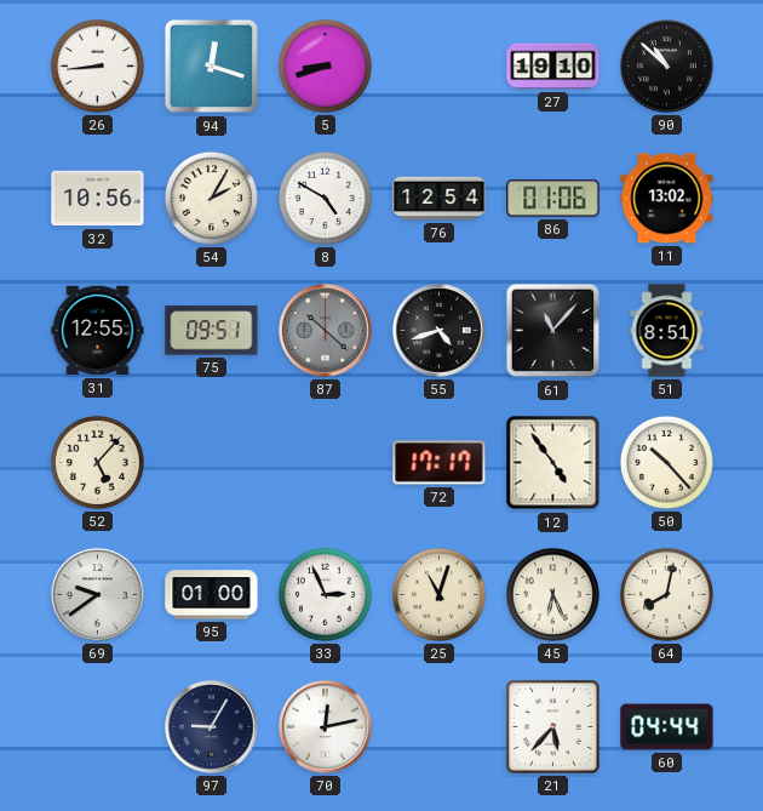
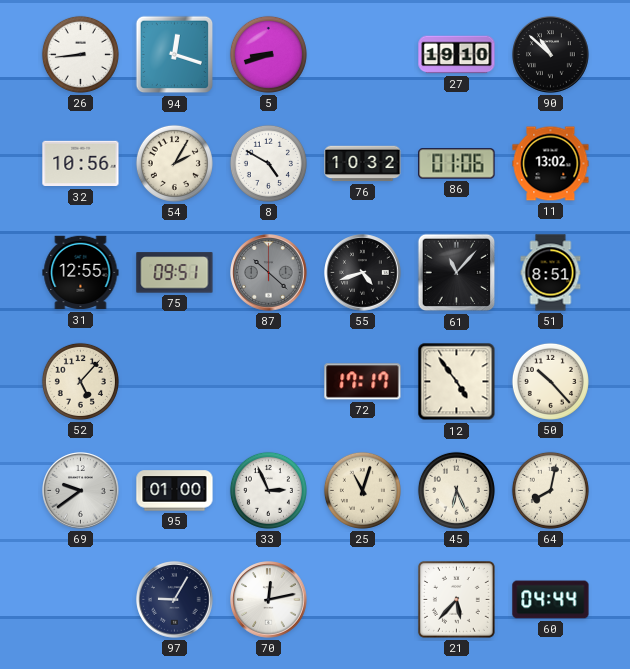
76: 12:54 -> 10:32
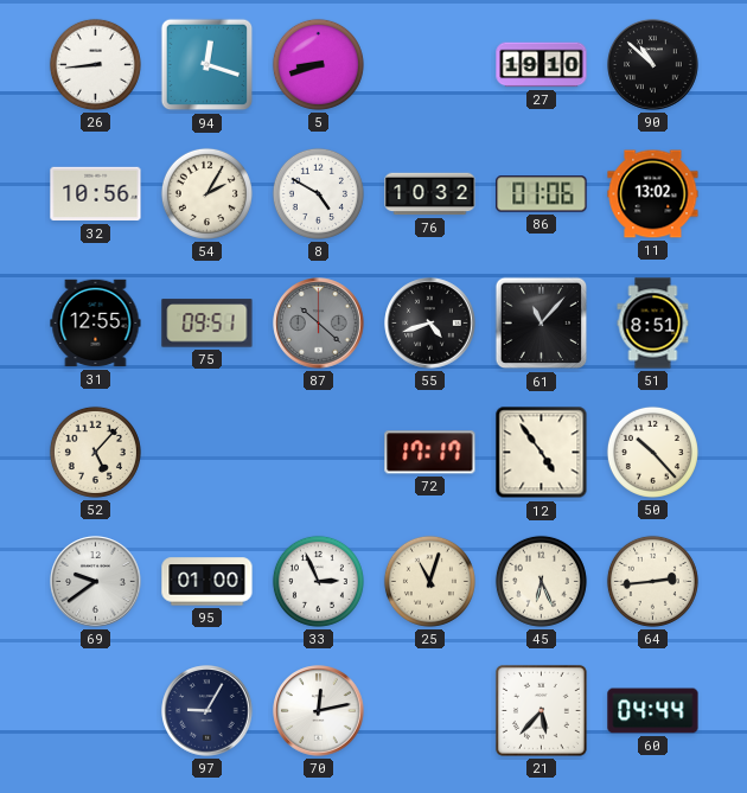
64: 8:02 -> 2:44
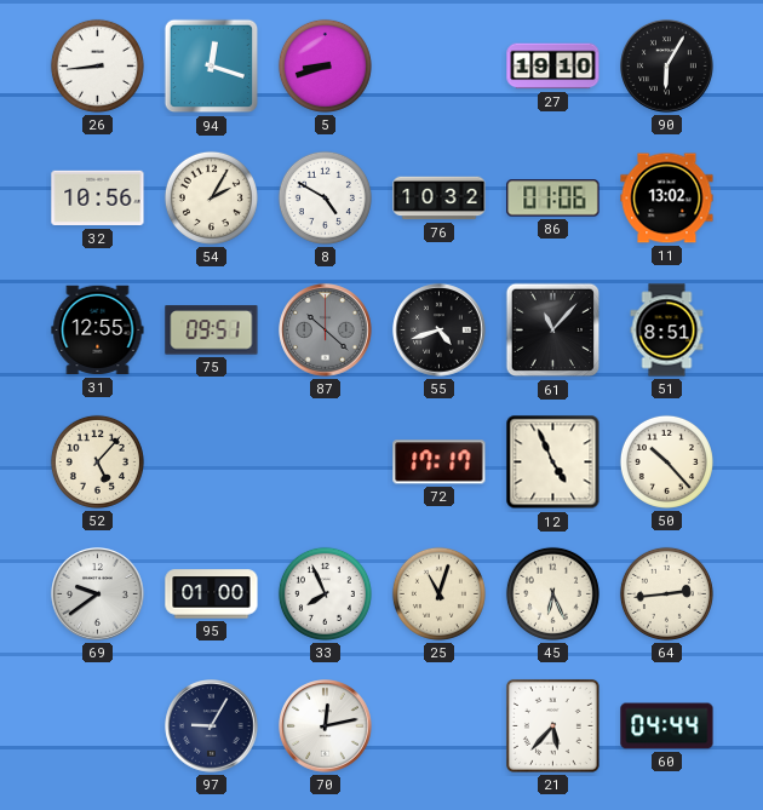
90: 10:52 -> 6:05
12: 4:54 -> 4:56
33: 2:56 -> 7:56
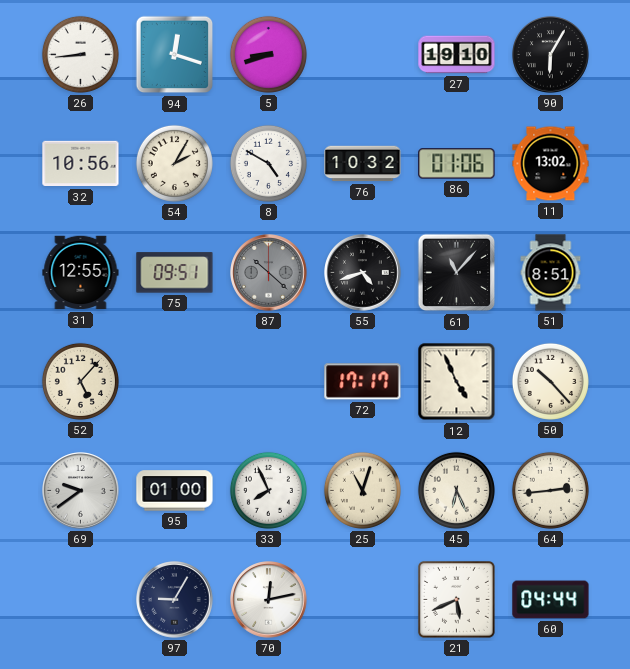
21: 5:37 -> 5:41
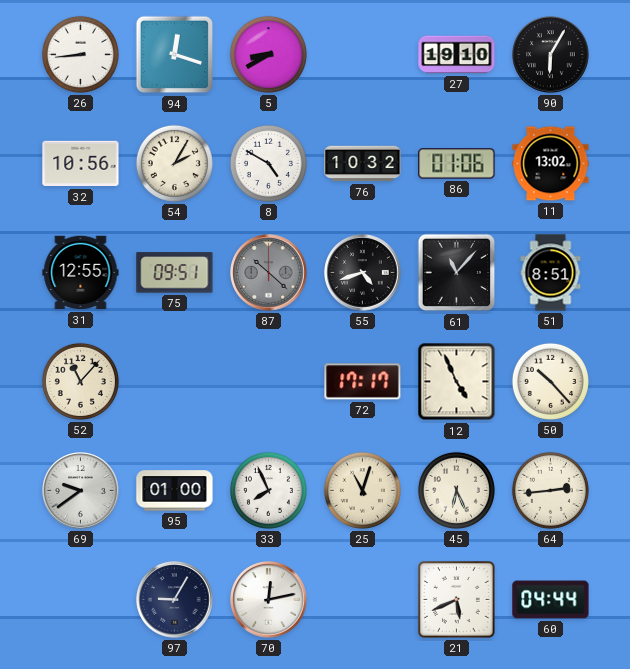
5: 8:42 -> 8:40
52: 5:07 -> 11:07
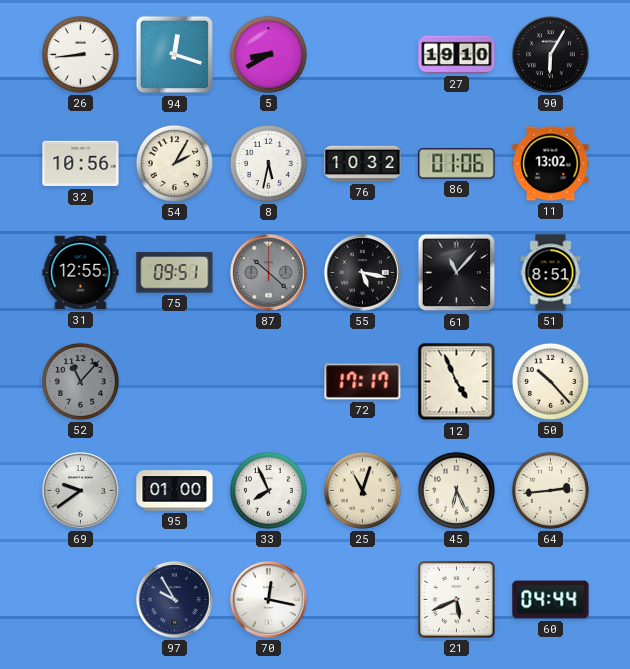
8: 4:50 -> 5:32
55: 4:42 -> 5:17
52 dial: cream -> grey
97: 9:05 -> 9:55
70: 12:13 -> 12:17
